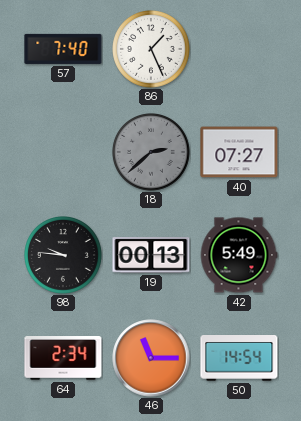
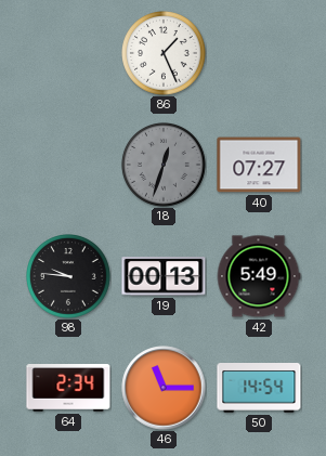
57: 7:40 -> none
18: 2:38 -> 12:33
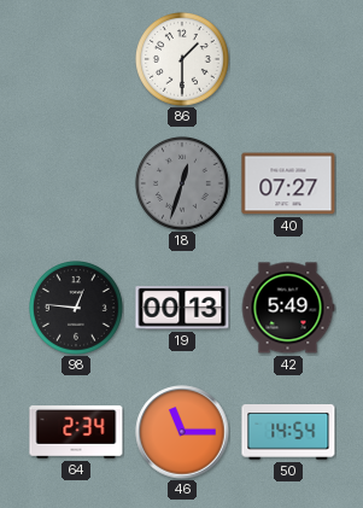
86: 1:26 -> 1:30
98: 9:46 -> 12:46
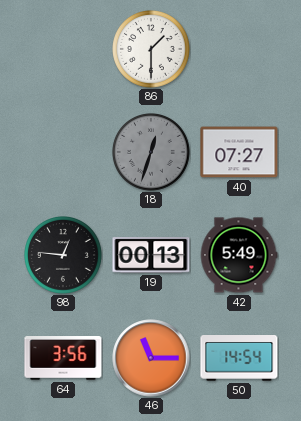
64: 2:34 -> 3:56
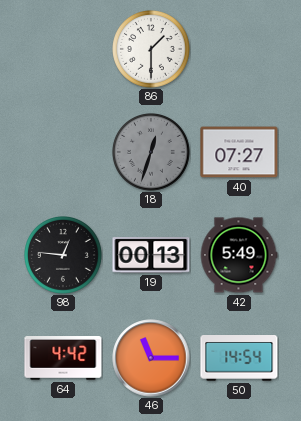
64: 3:56 -> 4:42
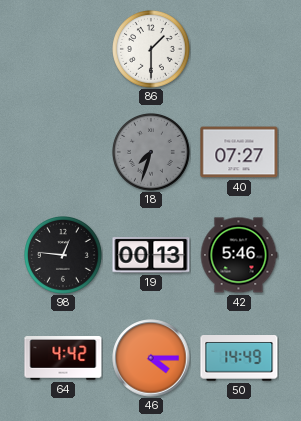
18: 12:33 -> 7:33
42: 5:49 -> 5:46
46: 11:15 -> 4:15
50: 14:54 -> 14:49
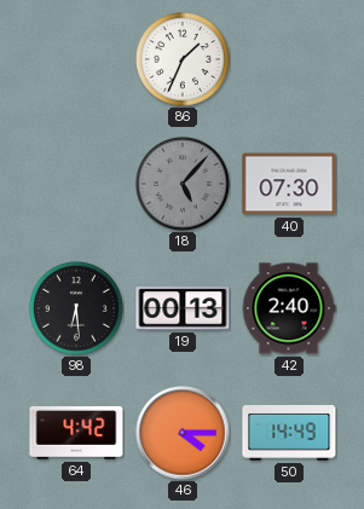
86: 1:30 -> 1:34
18: 7:33 -> 5:07
40: 07:27 -> 07:30
98: 12:46 -> 6:29
42: 5:46 -> 2:40
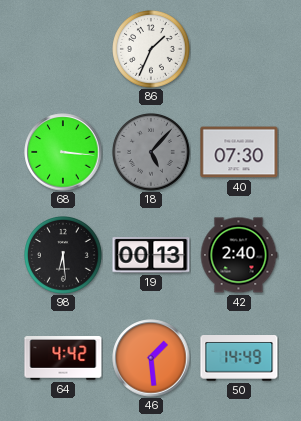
68: none -> 3:16
46: 4:15 -> 1:29
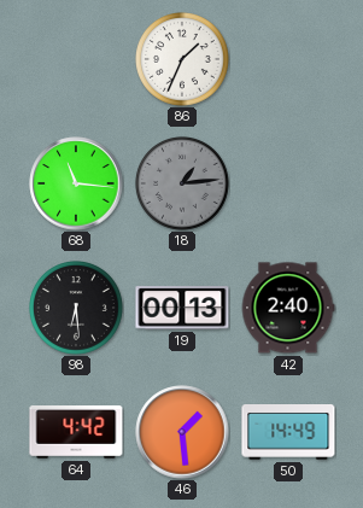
68: 3:16 -> 11:16
18: 5:07 -> 1:14
40: 07:30 -> none
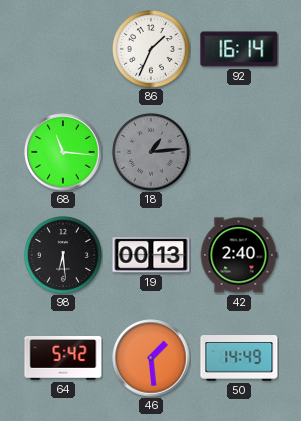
92: none -> 16:14
64: 4:42 -> 5:42
